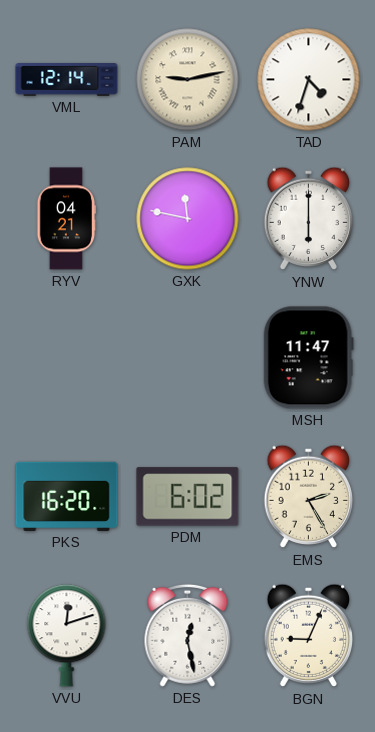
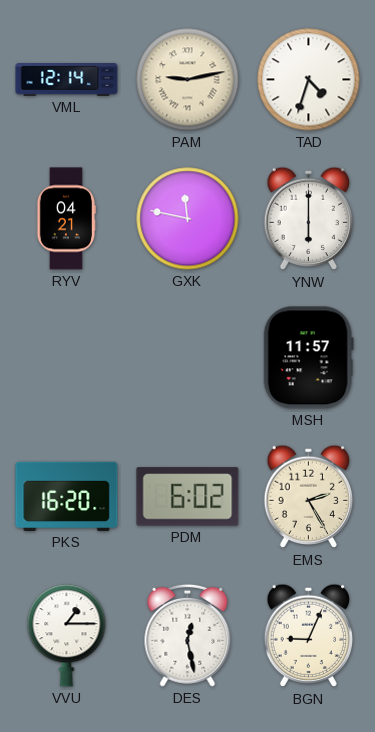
MSH: 11:47 -> 11:57
VVU: 12:12 -> 1:15
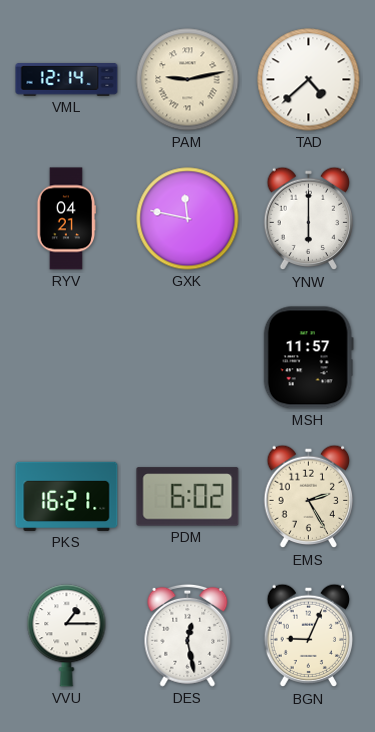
TAD: 4:33 -> 4:38
PKS: 16:20 -> 16:21
